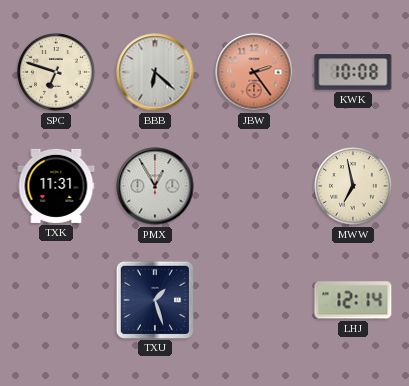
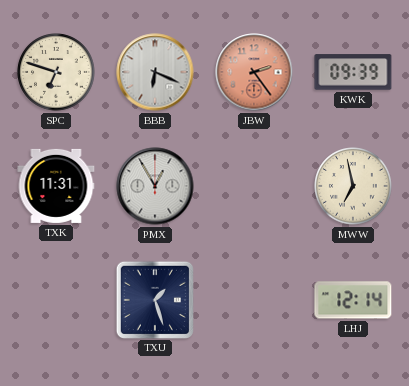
BBB: 6:22 -> 6:19
KWK: 10:08 -> 09:39
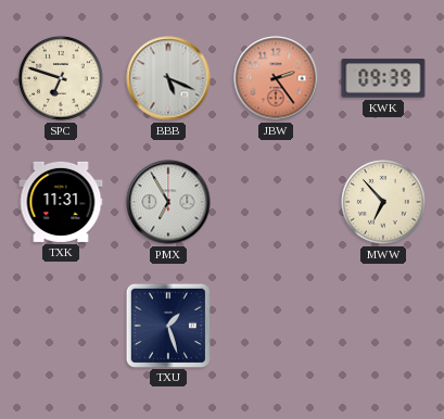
BBB: 6:19 -> 5:19
PMX: 12:55 -> 6:55
MWW: 6:58 -> 6:53
LHJ: 12:14 -> none
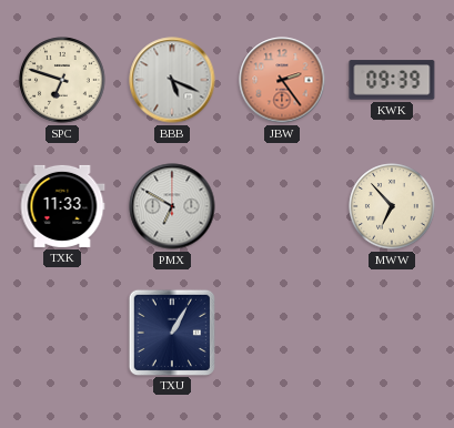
TXK: 11:31 -> 11:33
PMX: 6:55 -> 6:50
TXU: 1:27 -> 1:05
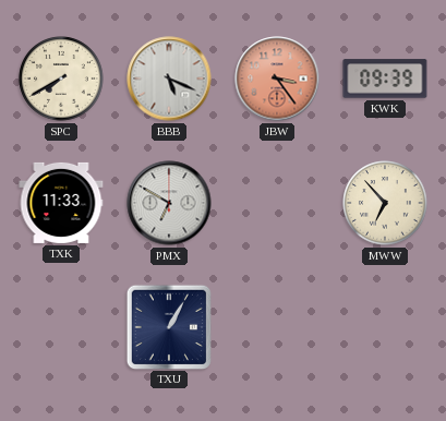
SPC: 6:48 -> 7:40
JBW: 2:24 -> 3:24
